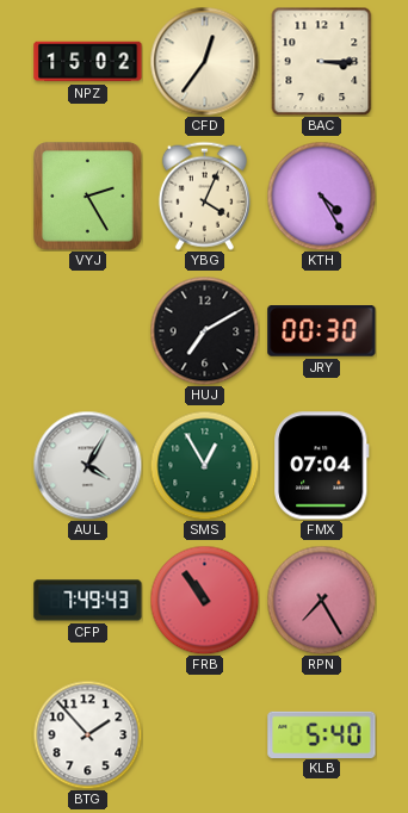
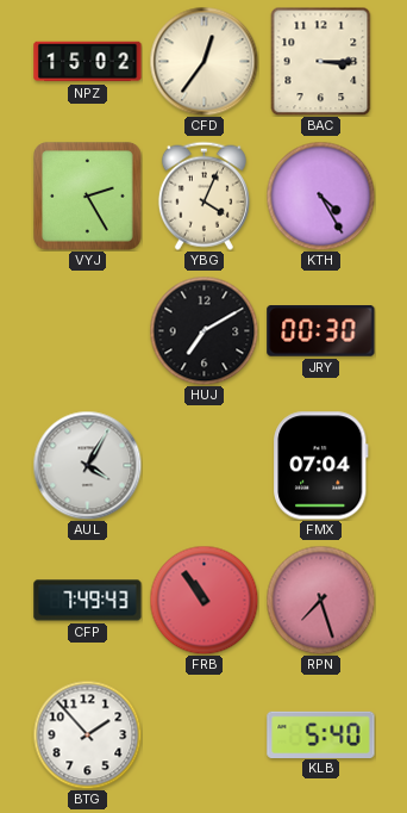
SMS: 12:55 -> none
RPN: 7:25 -> 7:27
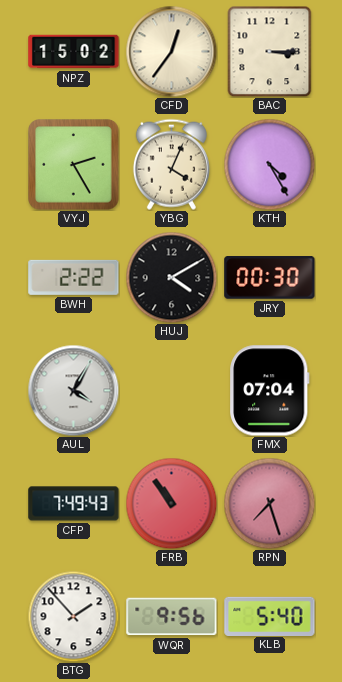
BWH: none -> 2:22
HUJ: 7:10 -> 4:10
WQR: none -> 9:56
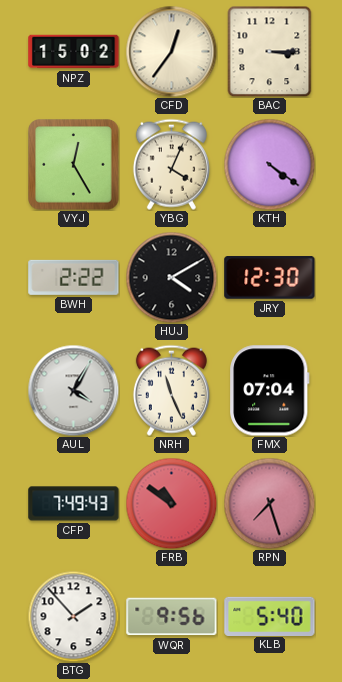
VYJ: 2:25 -> 12:25
KTH: 4:25 -> 4:21
JRY: 00:30 -> 12:30
NRH: none -> 11:26
FRB: 10:54 -> 10:51
